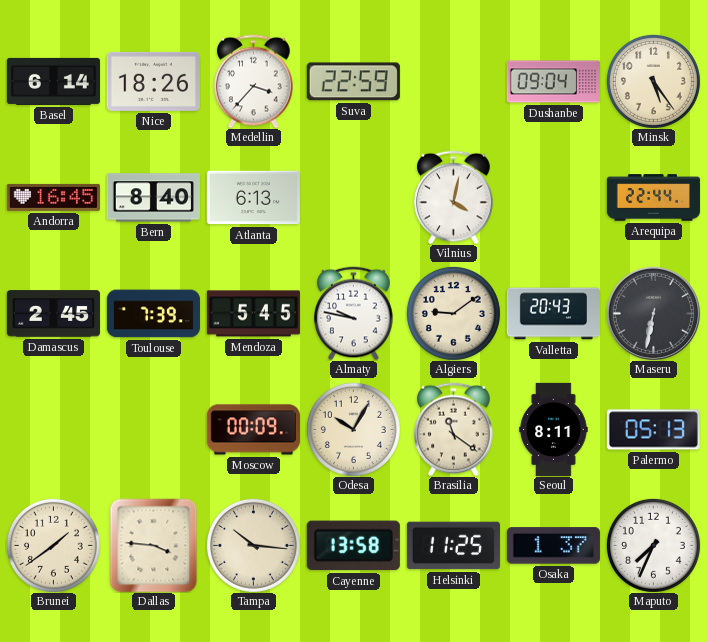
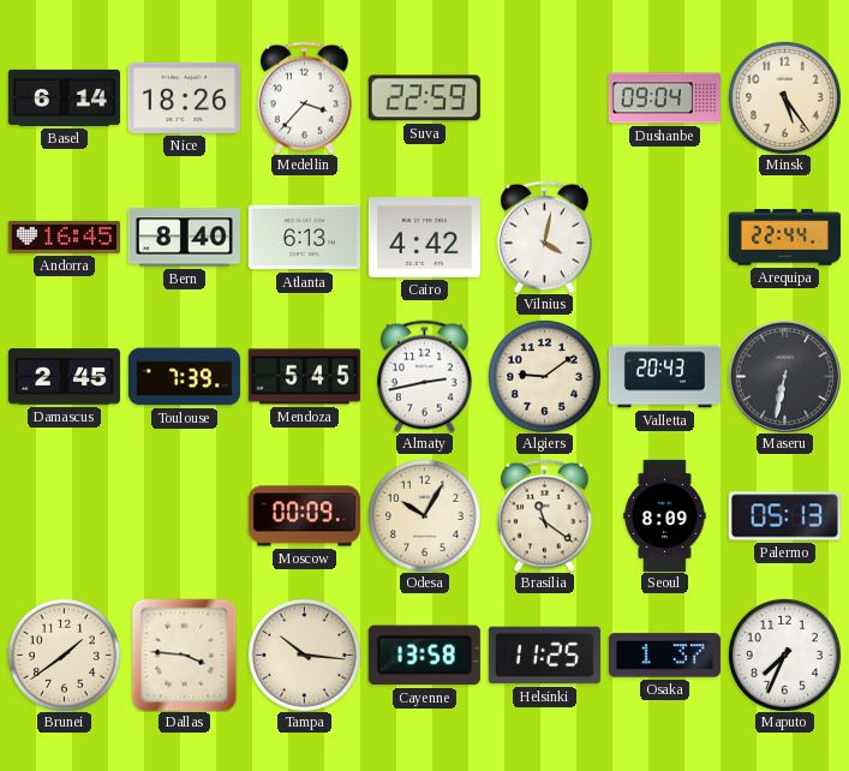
Cairo: none -> 4:42
Almaty: 9:47 -> 2:43
Seoul: 8:11 -> 8:09
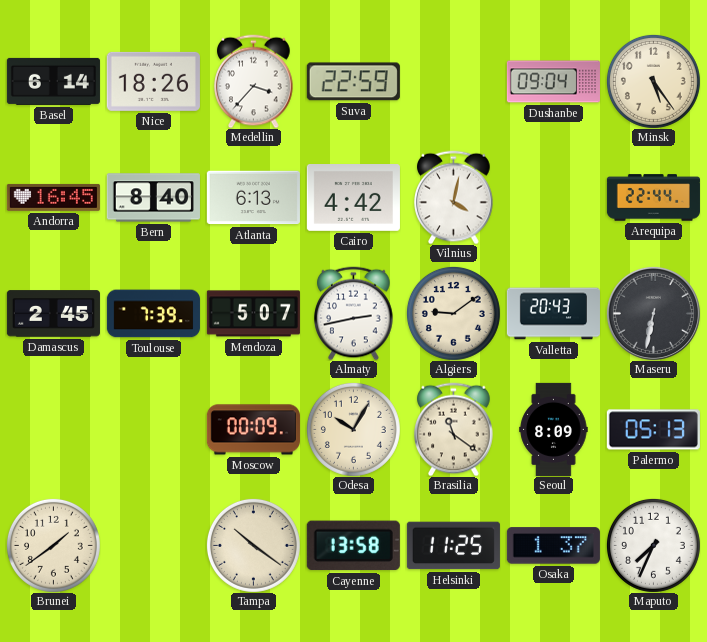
Mendoza: 5:45 -> 5:07
Dallas: 3:46 -> none
Tampa: 10:16 -> 10:21
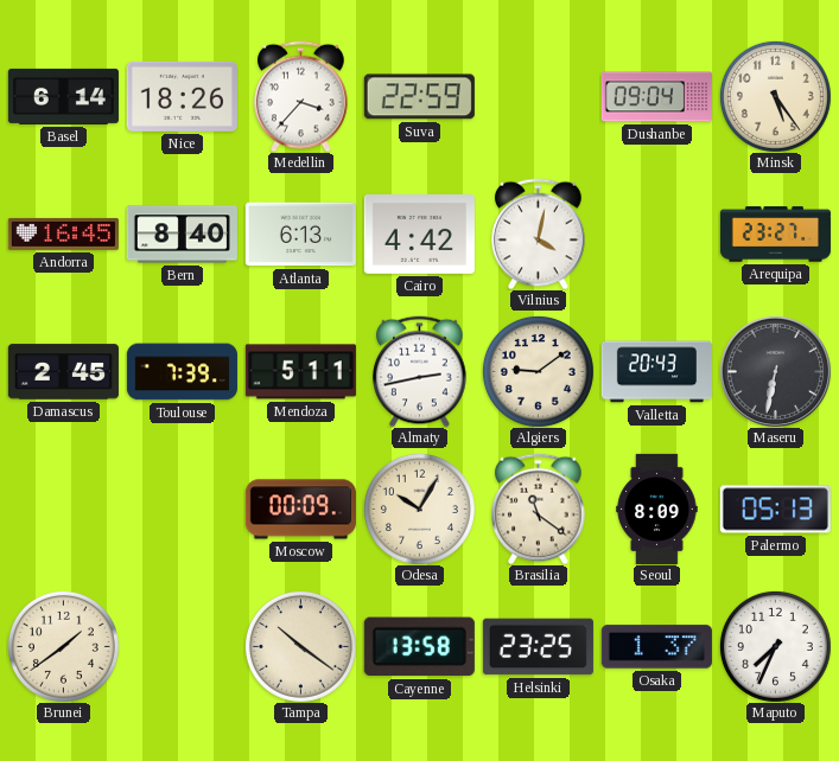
Arequipa: 22:44 -> 23:27
Mendoza: 5:07 -> 5:11
Helsinki: 11:25 -> 23:25
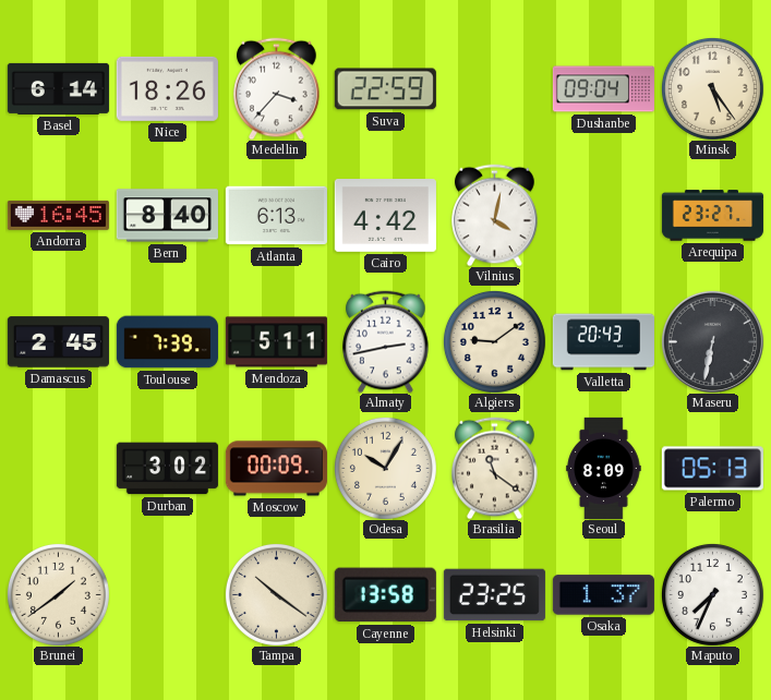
Durban: none -> 3:02
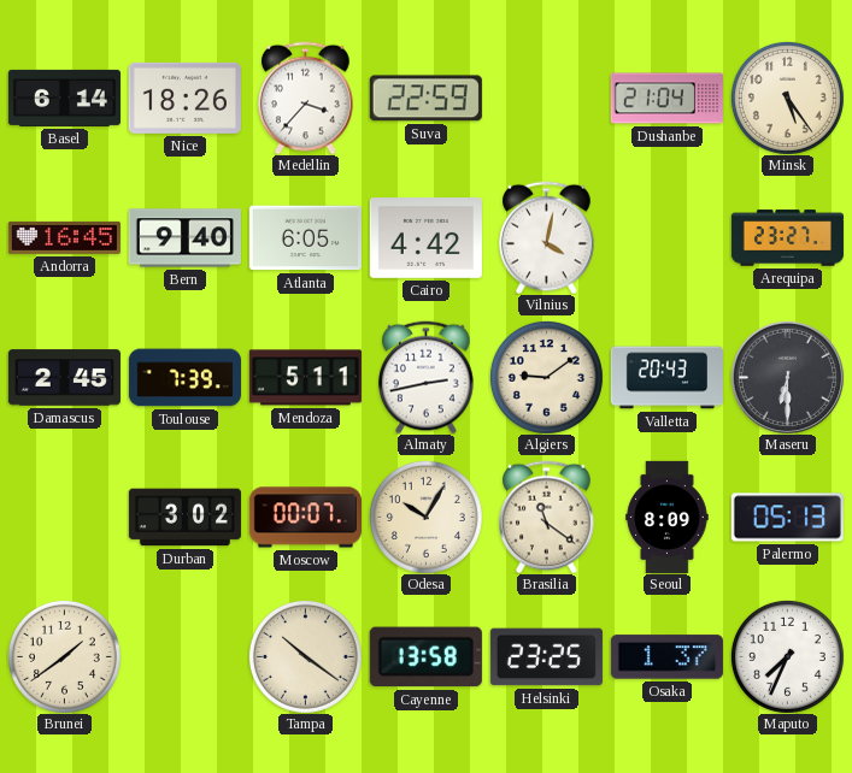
Dushanbe: 09:04 -> 21:04
Bern: 8:40 -> 9:40
Atlanta: 6:13 -> 6:05
Maseru: 6:32 -> 6:30
Moscow: 00:09 -> 00:07
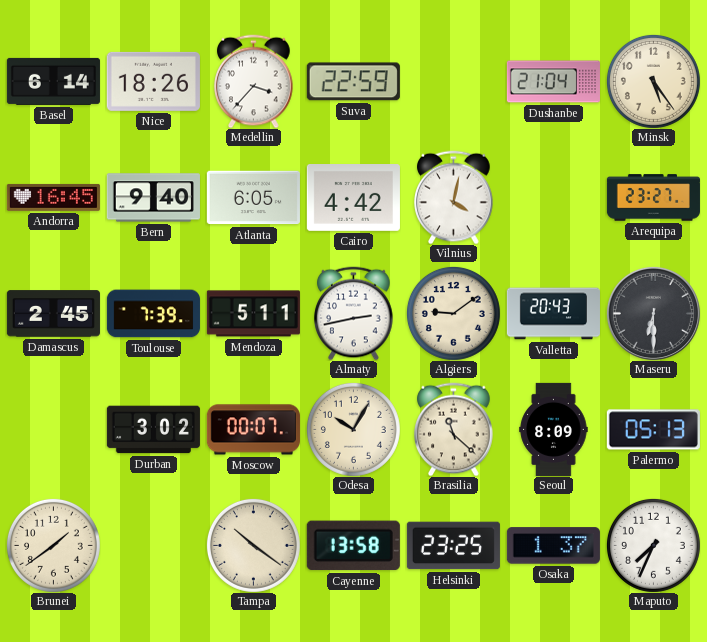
Brasilia: 11:21 -> 11:22
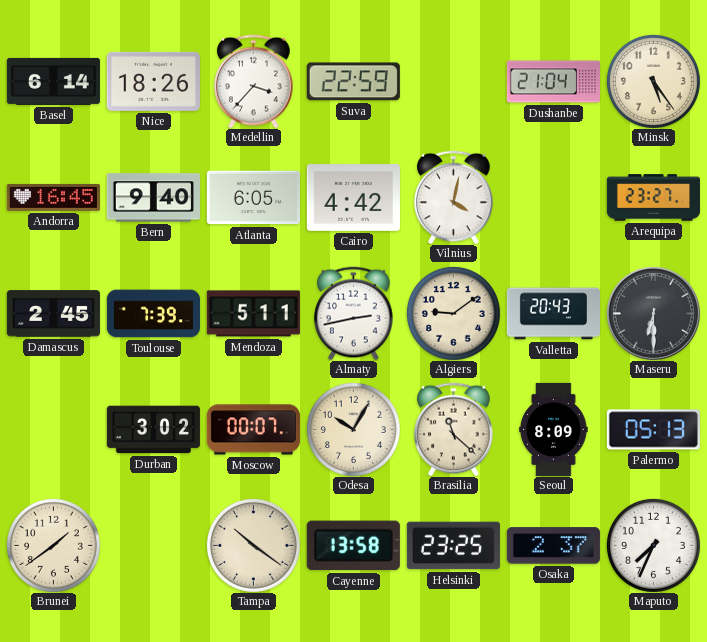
Osaka: 1:37 -> 2:37
